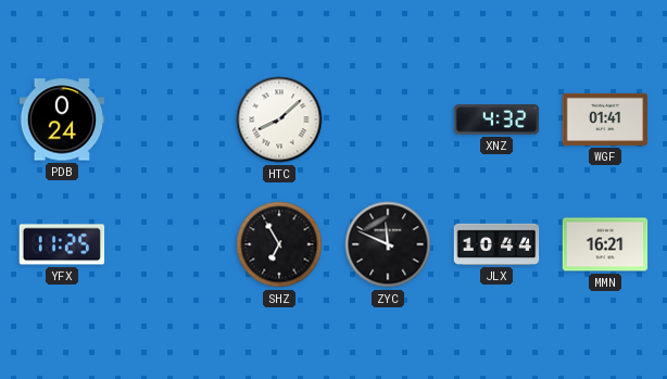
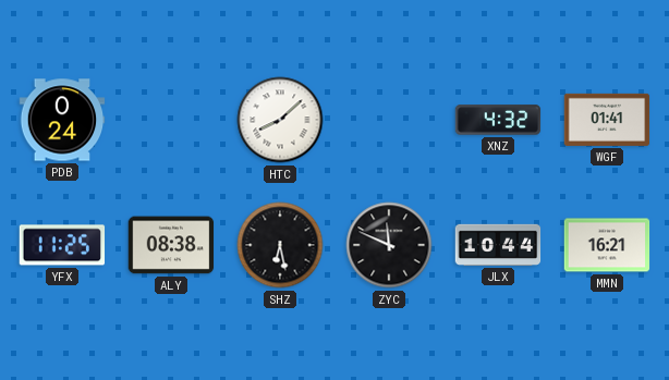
ALY: none -> 08:38
SHZ: 6:55 -> 6:28
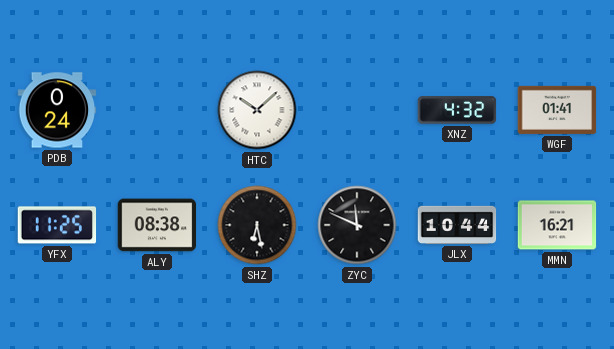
HTC: 8:08 -> 10:08
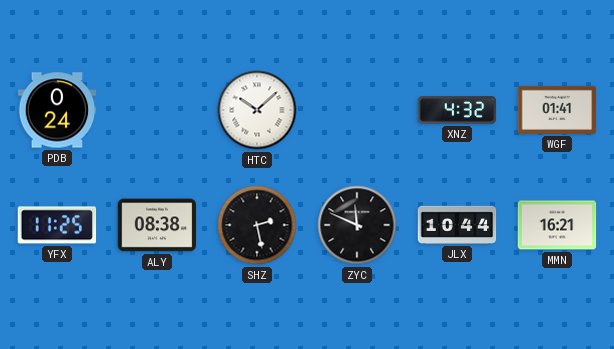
SHZ: 6:28 -> 2:28
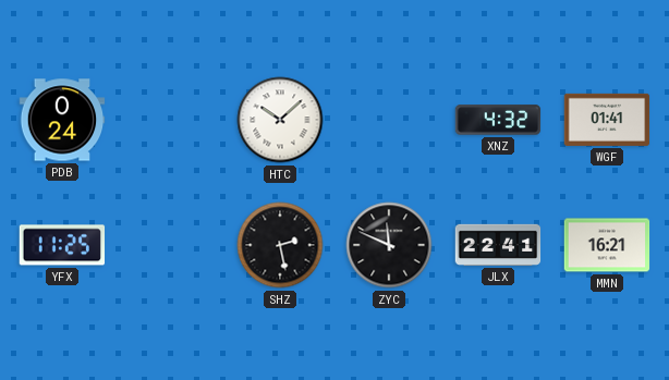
ALY: 08:38 -> none
JLX: 10:44 -> 22:41
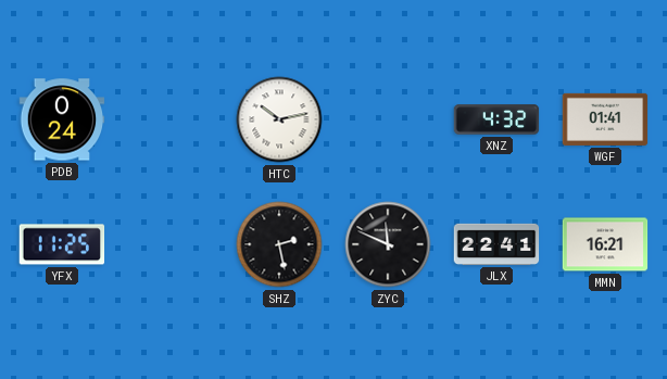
HTC: 10:08 -> 10:13
